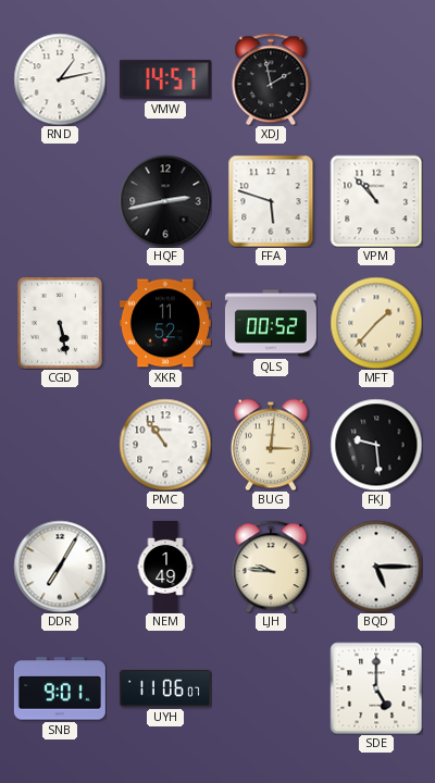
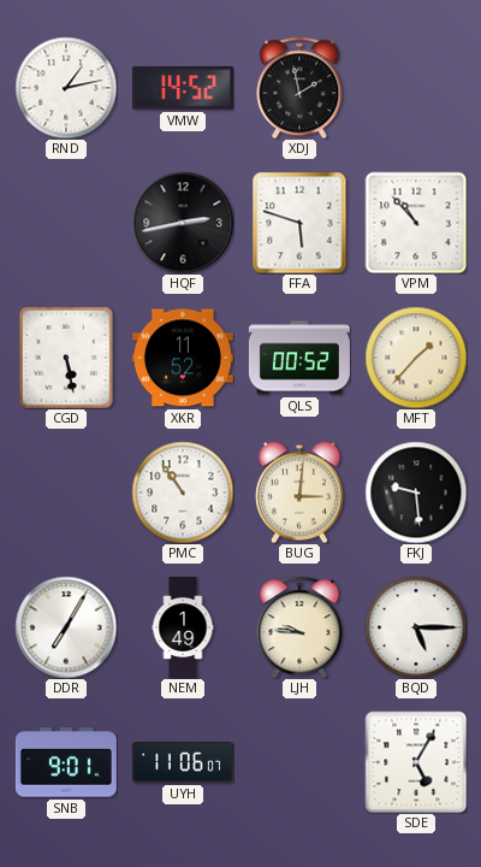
VMW: 14:57 -> 14:52
SDE: 5:00 -> 5:05
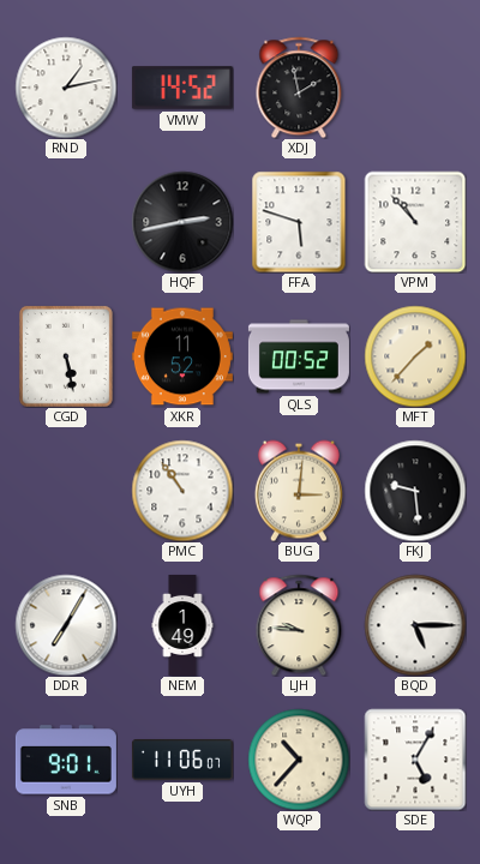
WQP: none -> 10:37
